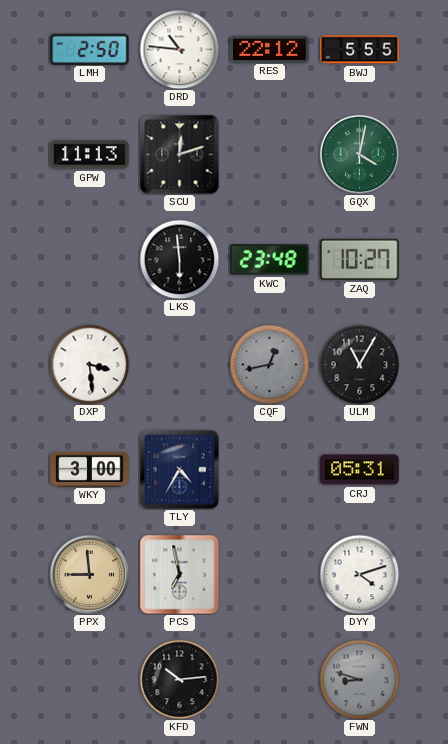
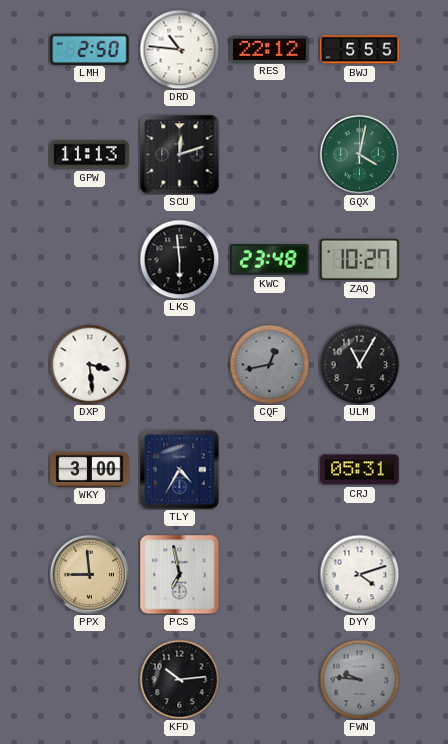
FWN: 8:48 -> 9:46
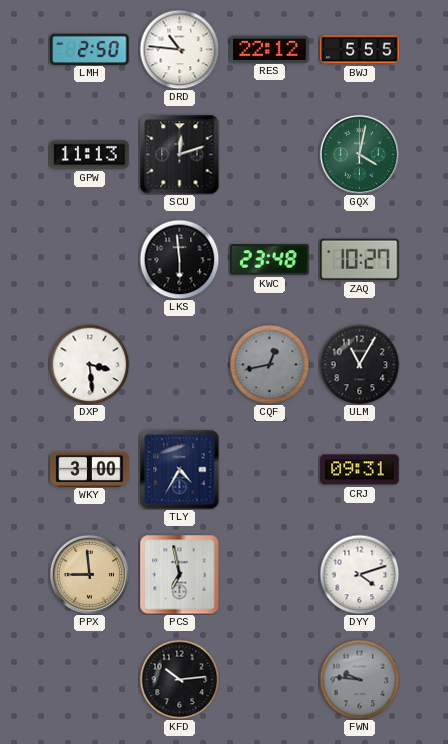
CRJ: 05:31 -> 09:31
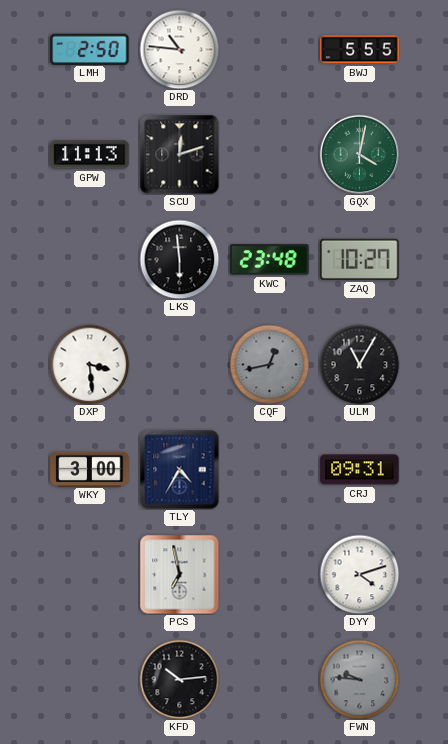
RES: 22:12 -> none
PPX: 8:59 -> none
